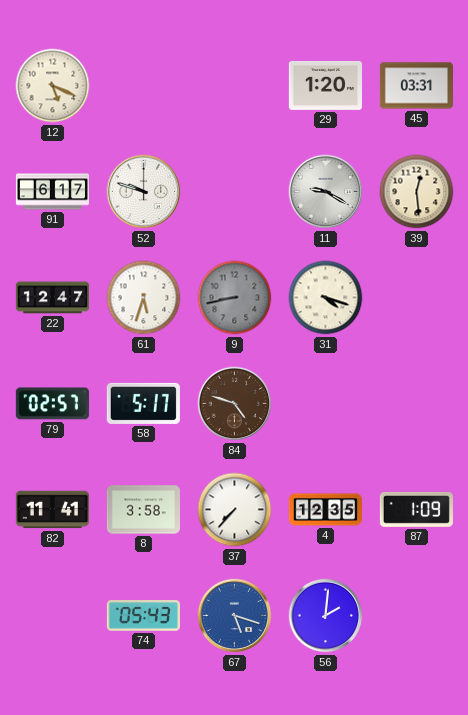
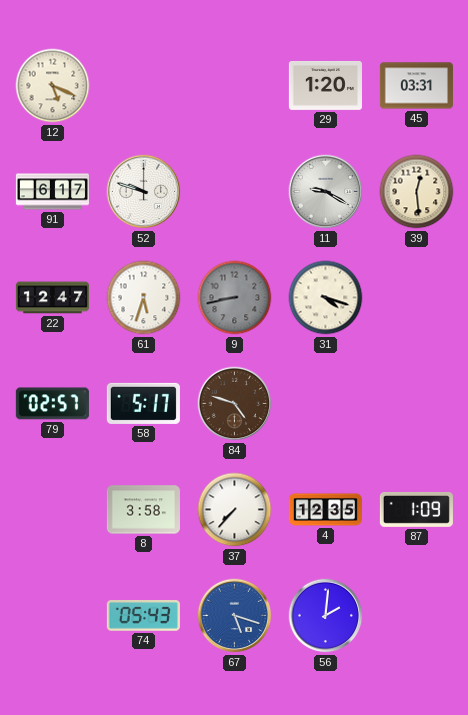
82: 11:41 -> none
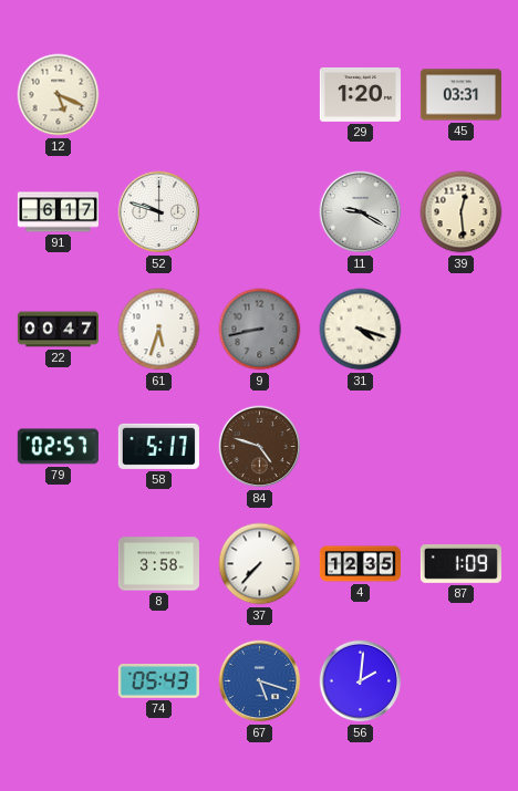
22: 12:47 -> 00:47
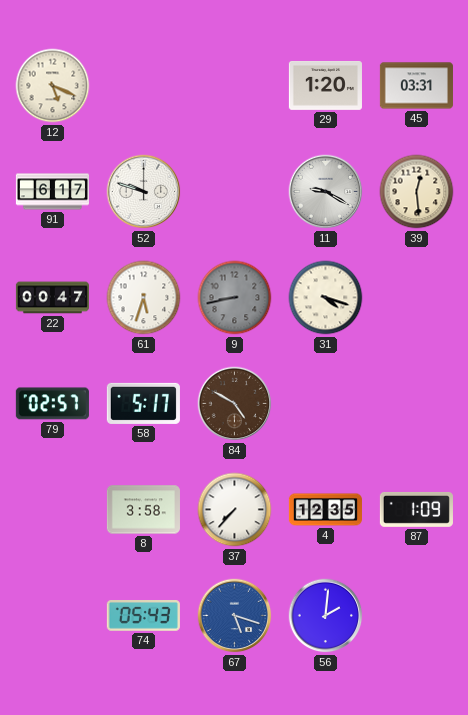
84: 4:48 -> 4:50
